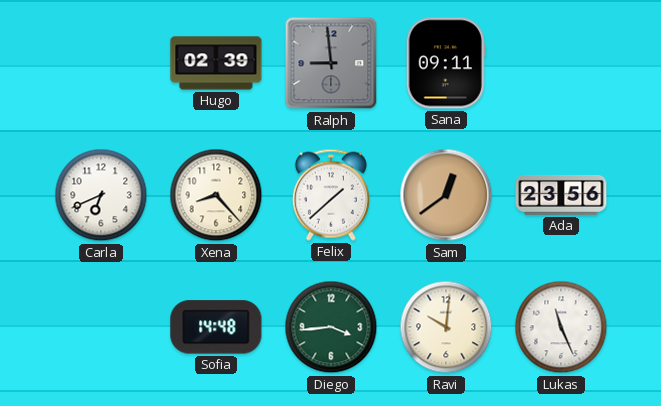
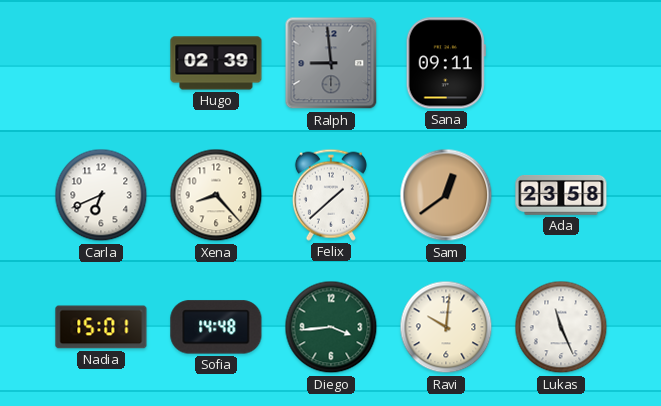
Ada: 23:56 -> 23:58
Nadia: none -> 15:01
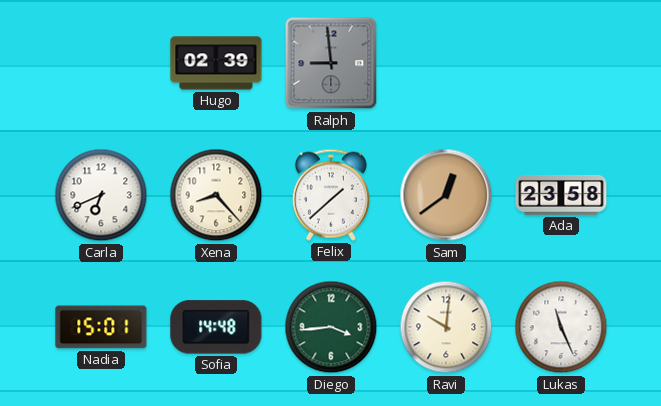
Sana: 09:11 -> none
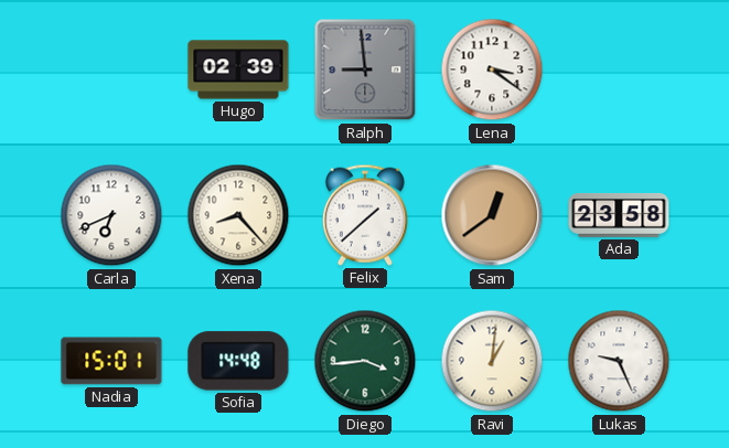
Lena: none -> 3:21
Ravi: 10:01 -> 1:01
Lukas: 11:26 -> 9:26
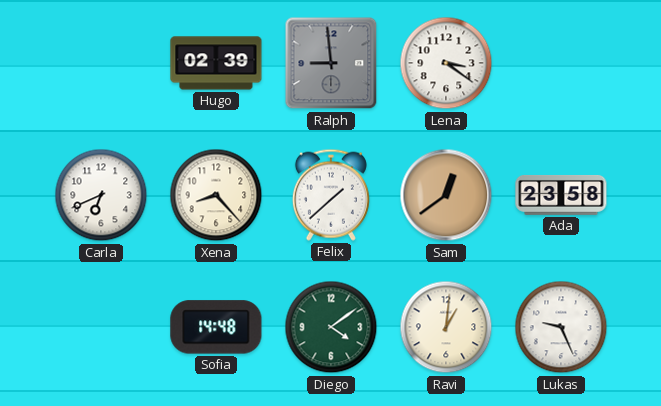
Nadia: 15:01 -> none
Diego: 3:44 -> 4:09
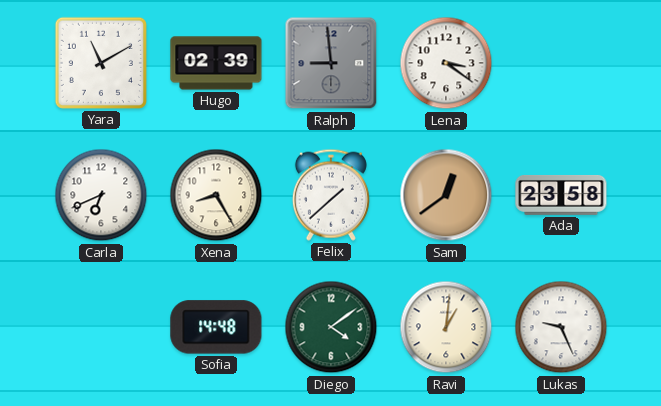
Yara: none -> 11:10
Xena: 8:23 -> 8:25
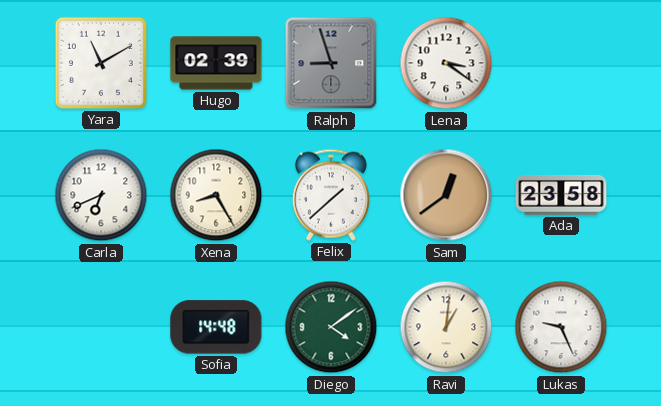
Ralph: 8:59 -> 8:57
